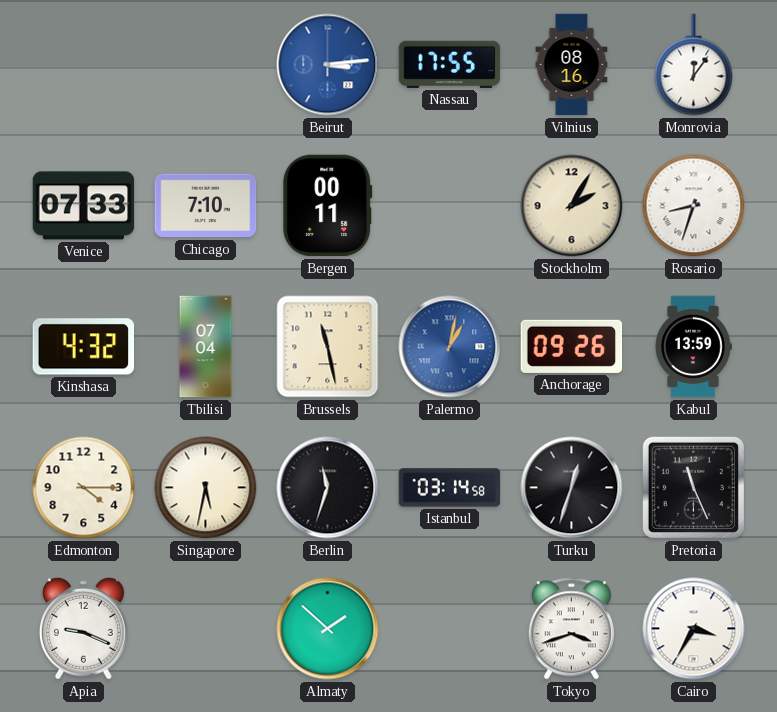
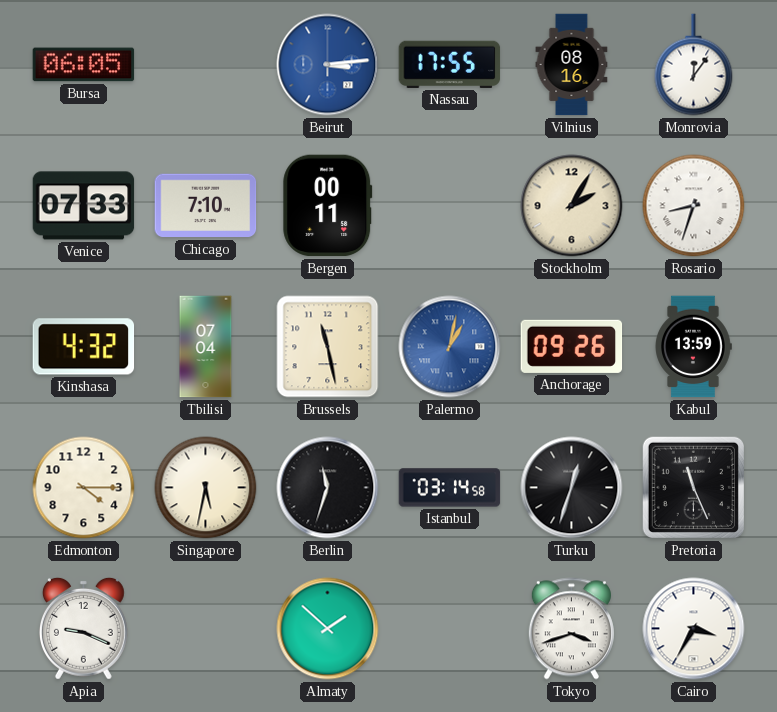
Bursa: none -> 06:05
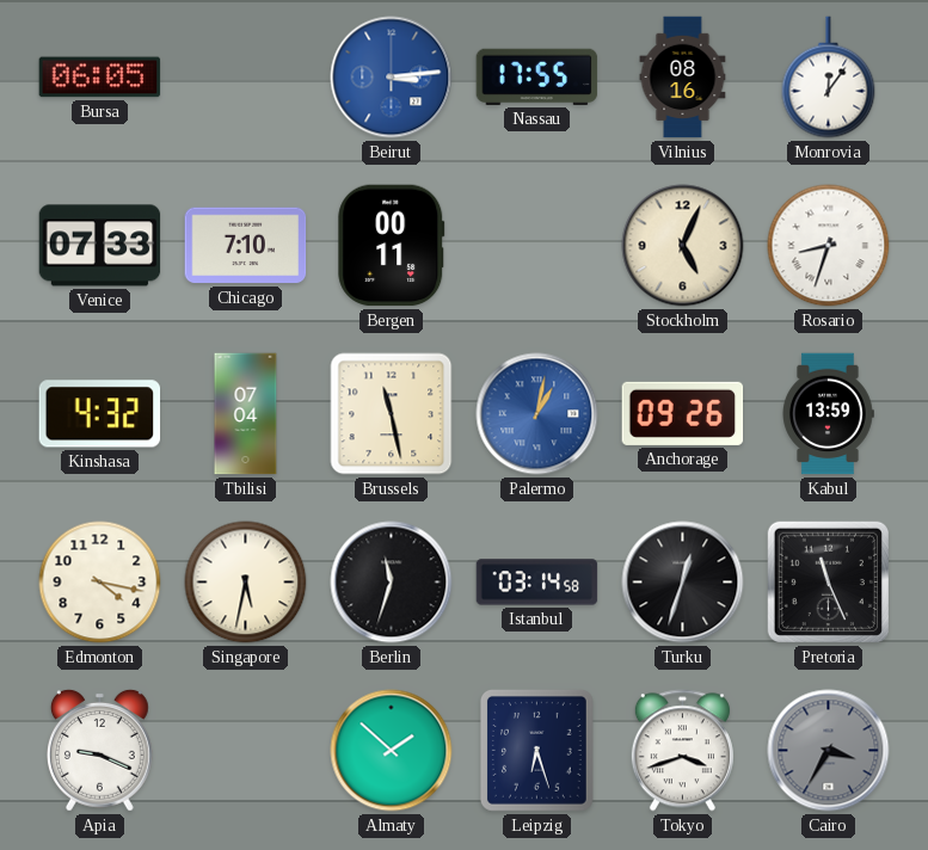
Stockholm: 2:05 -> 5:04
Edmonton: 4:15 -> 4:17
Leipzig: none -> 6:27
Cairo dial: white -> grey
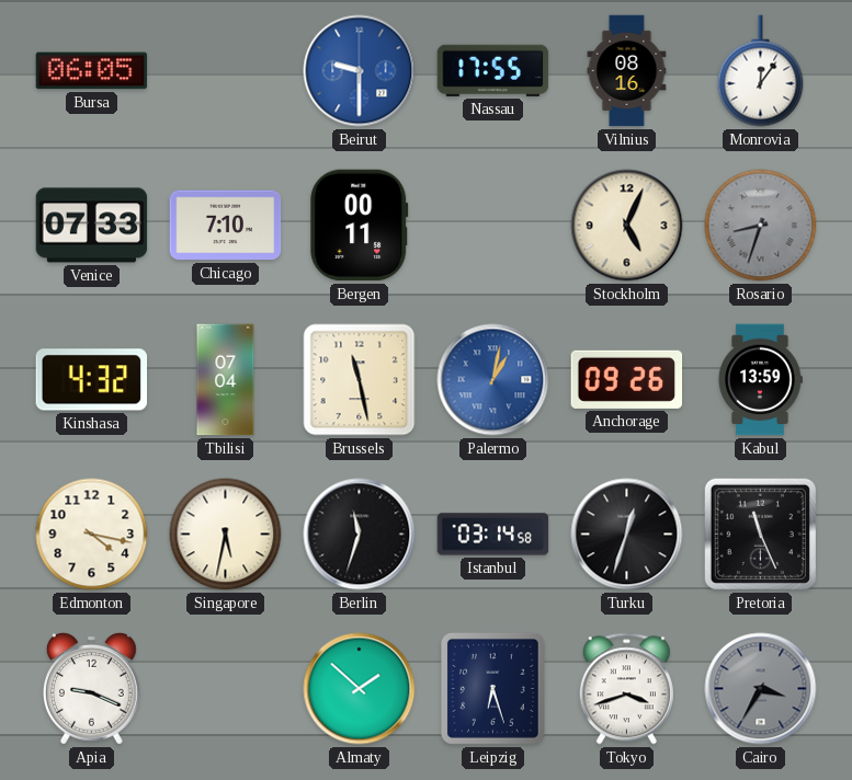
Beirut: 3:14 -> 9:30
Rosario dial: white -> grey
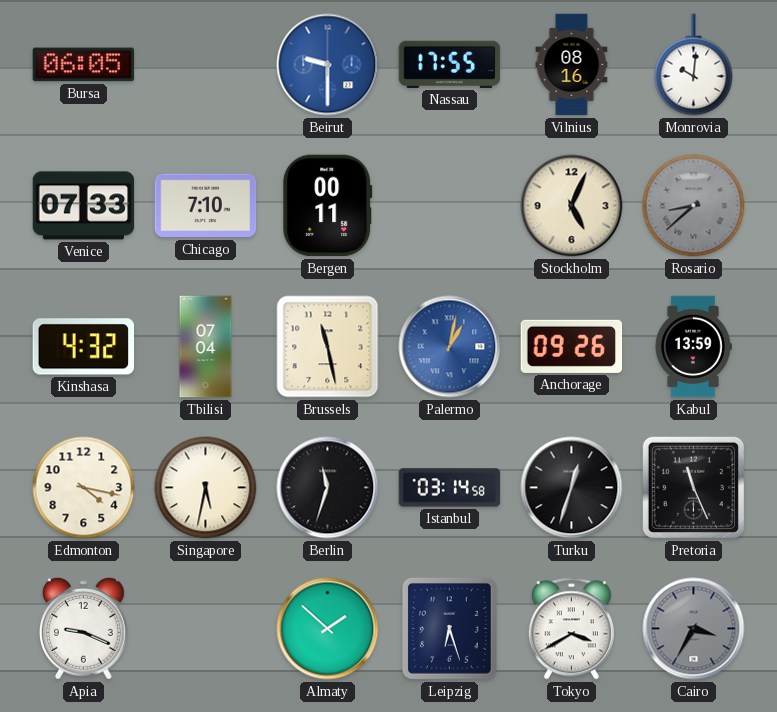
Monrovia: 12:06 -> 10:01
Rosario: 8:33 -> 8:38
Tokyo: 3:42 -> 3:40
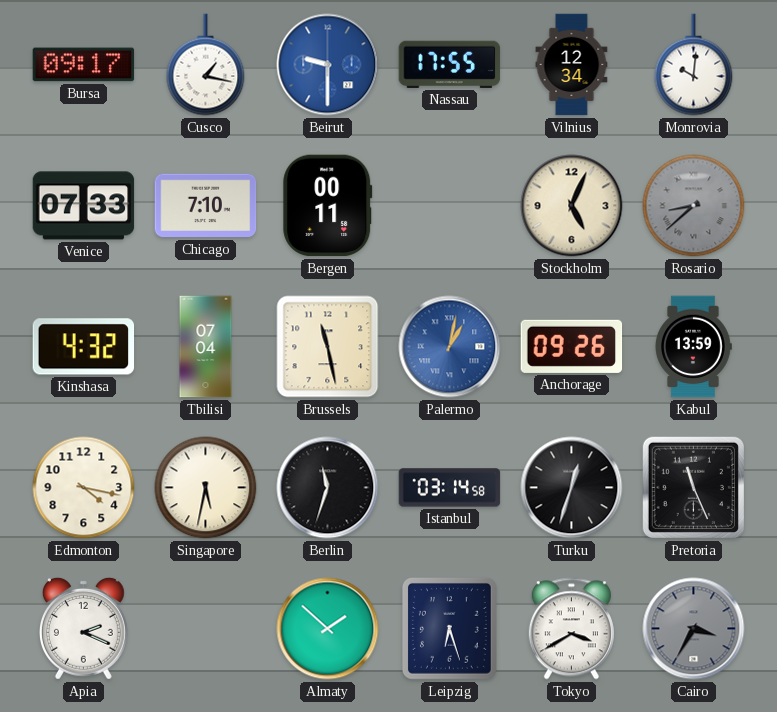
Bursa: 06:05 -> 09:17
Cusco: none -> 1:17
Vilnius: 08:16 -> 12:34
Apia: 9:19 -> 2:19
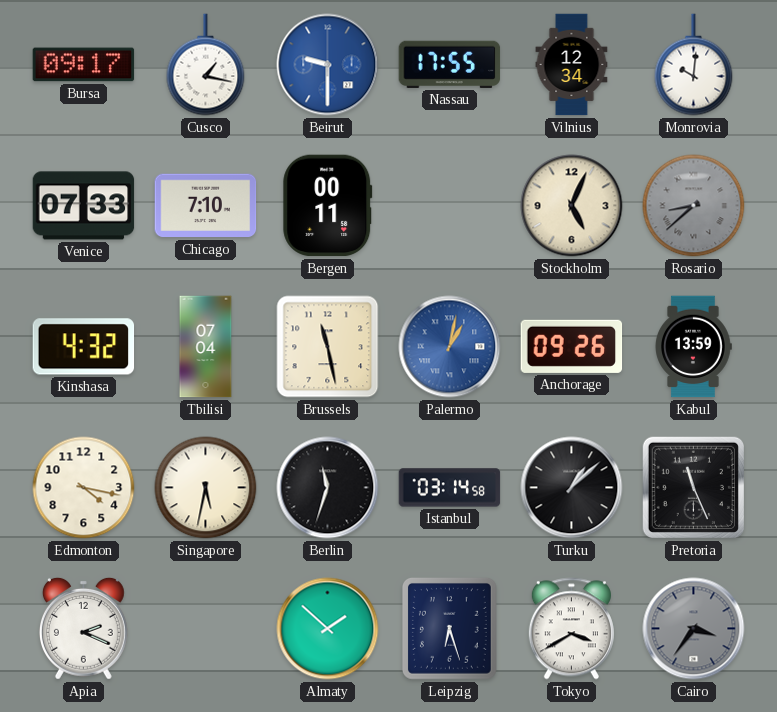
Turku: 12:33 -> 1:08
Cairo: 3:35 -> 3:36
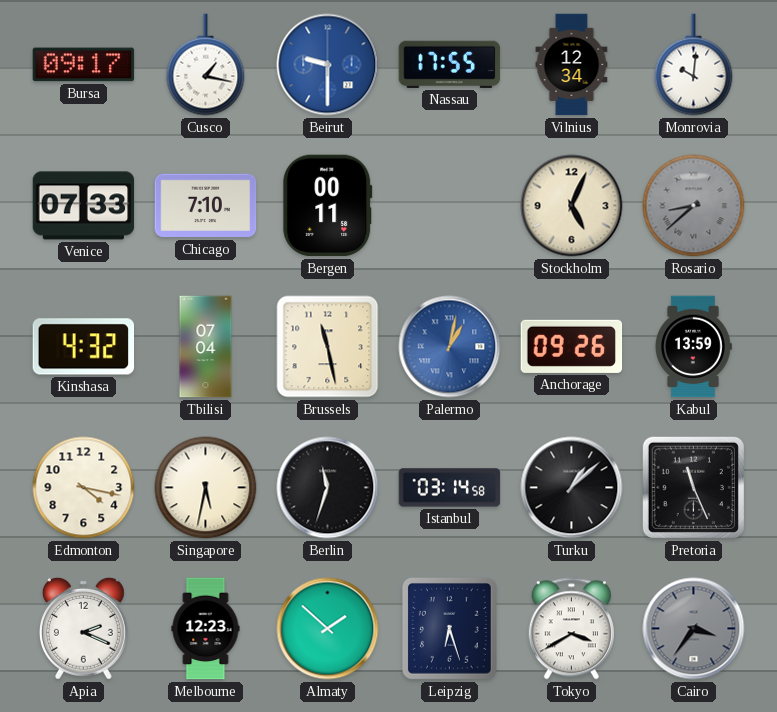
Melbourne: none -> 12:23
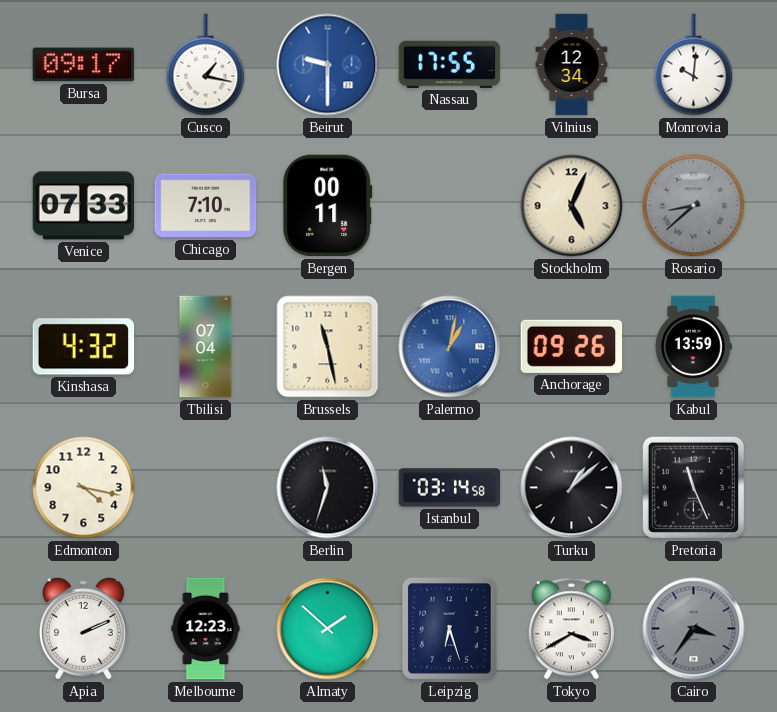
Singapore: 5:32 -> none
Apia: 2:19 -> 2:11
